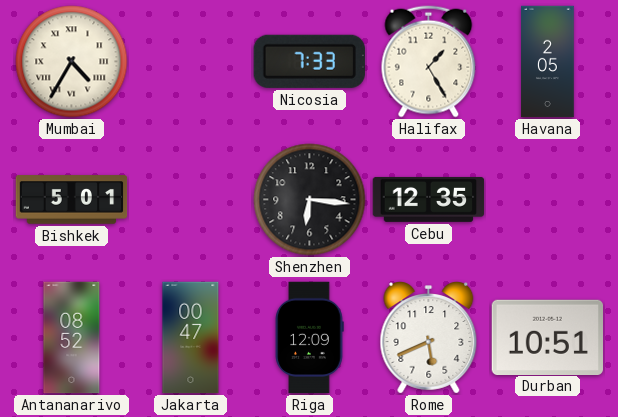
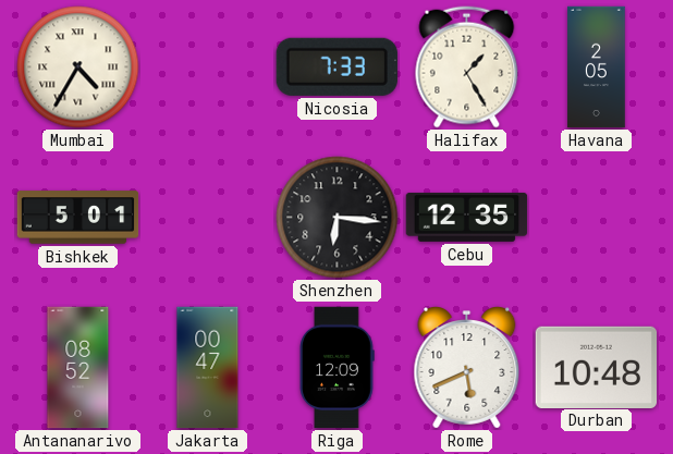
Durban: 10:51 -> 10:48
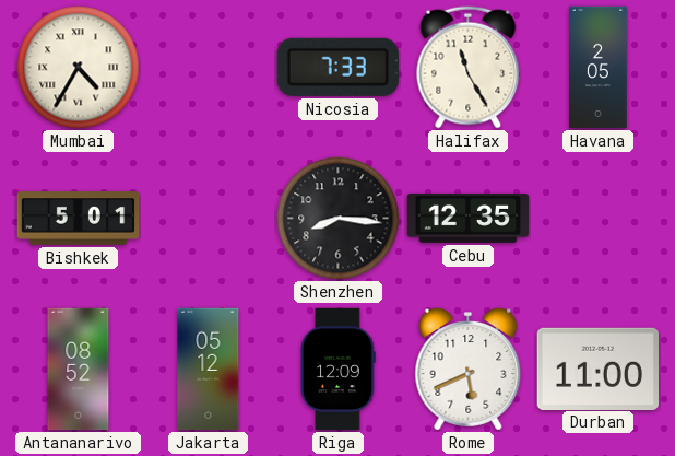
Halifax: 1:25 -> 11:25
Shenzhen: 6:16 -> 8:16
Jakarta: 00:47 -> 05:12
Durban: 10:48 -> 11:00
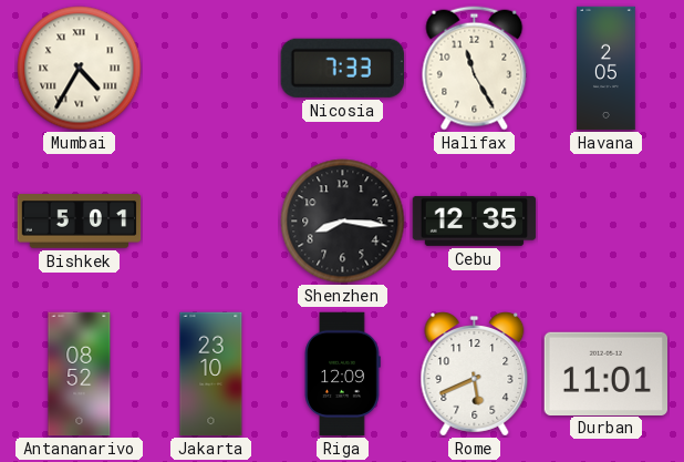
Jakarta: 05:12 -> 23:10
Durban: 11:00 -> 11:01
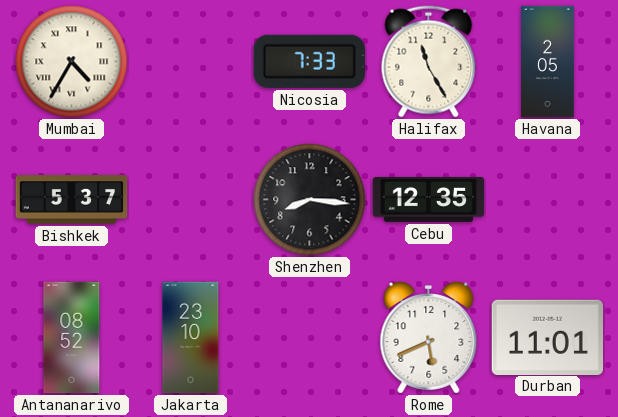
Bishkek: 5:01 -> 5:37
Riga: 12:09 -> none
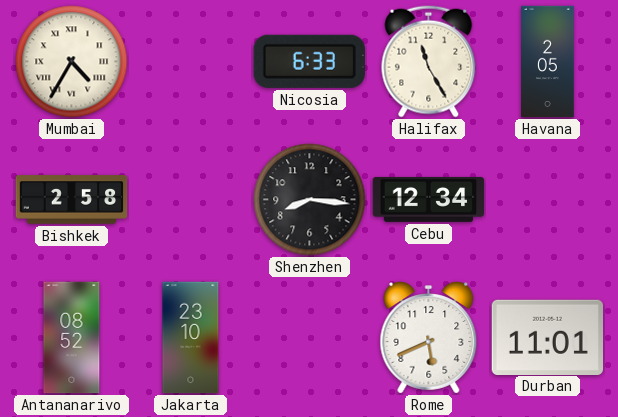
Nicosia: 7:33 -> 6:33
Bishkek: 5:37 -> 2:58
Cebu: 12:35 -> 12:34
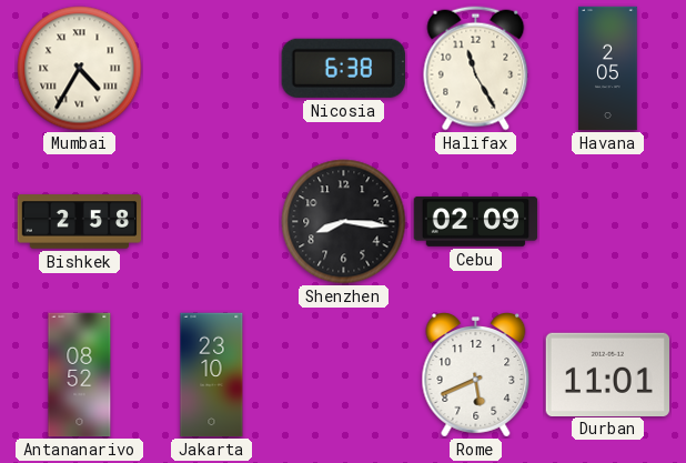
Nicosia: 6:33 -> 6:38
Cebu: 12:34 -> 02:09
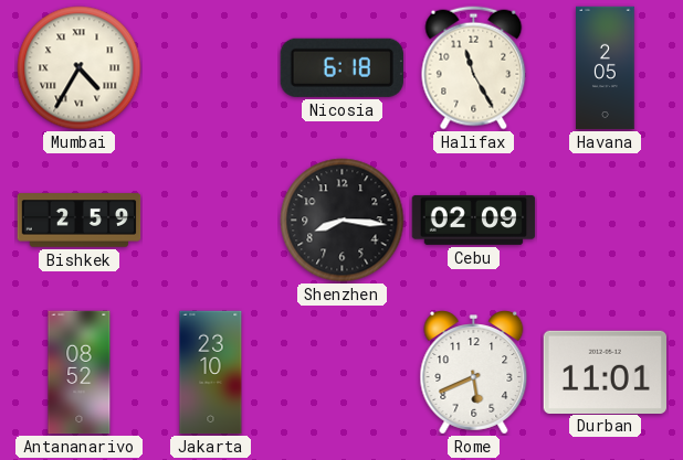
Nicosia: 6:38 -> 6:18
Bishkek: 2:58 -> 2:59
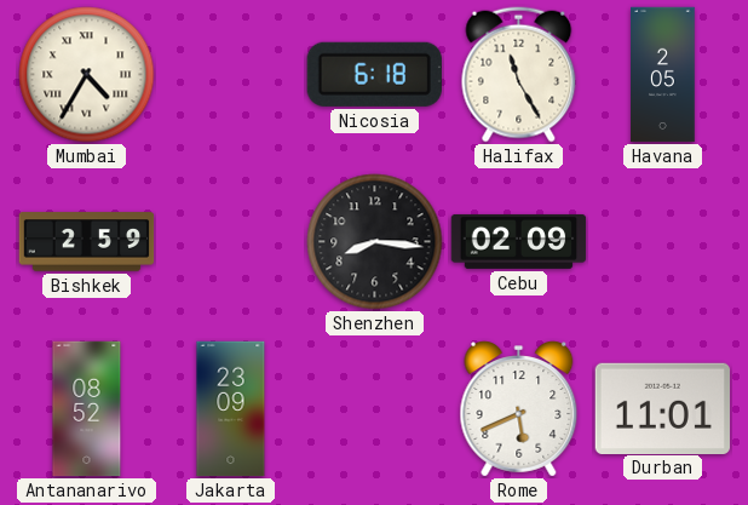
Jakarta: 23:10 -> 23:09
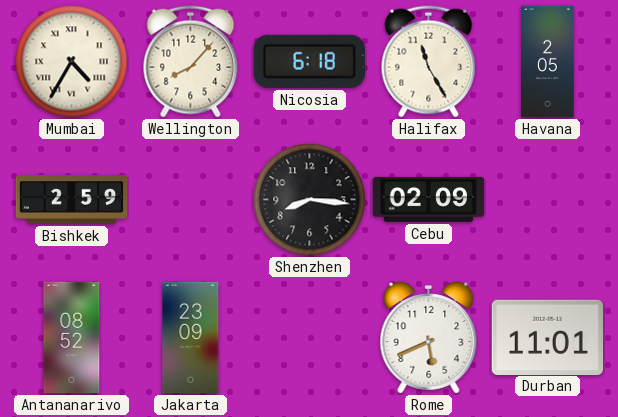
Wellington: none -> 8:07
